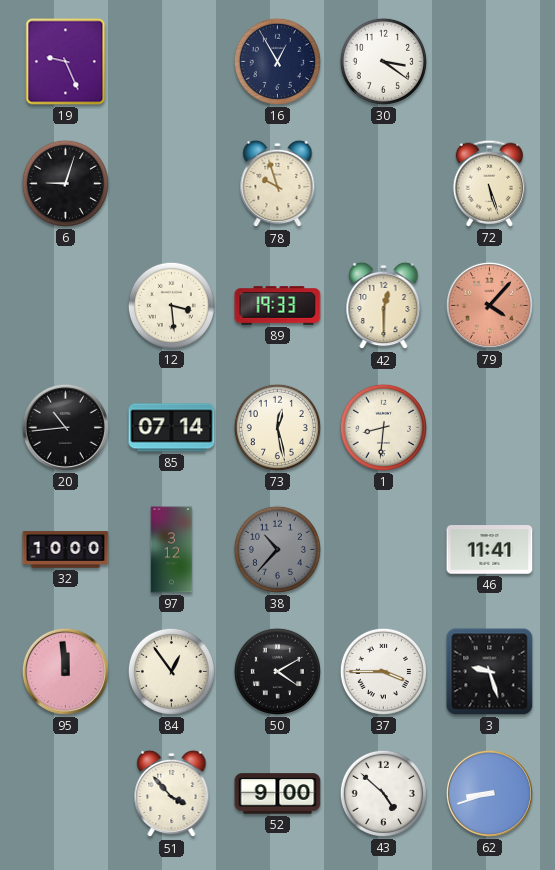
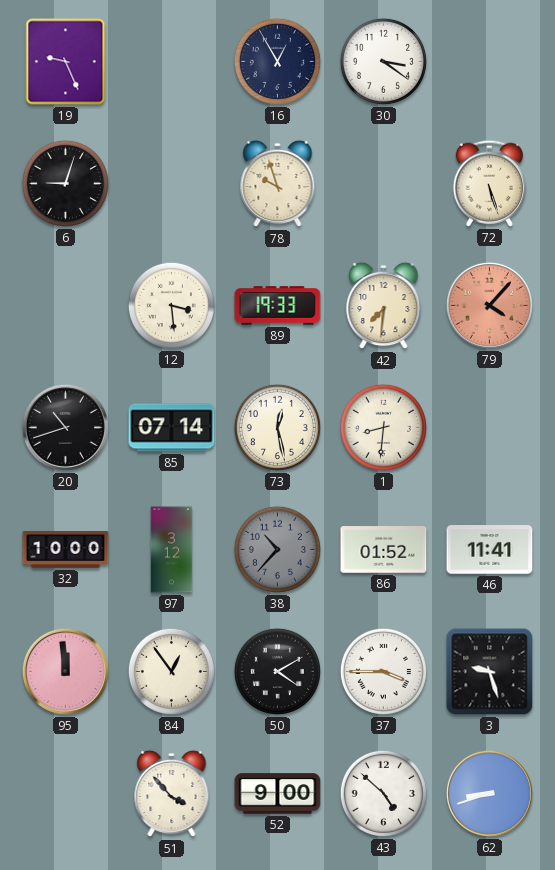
42: 12:30 -> 7:31
20: 10:44 -> 10:42
86: none -> 01:52
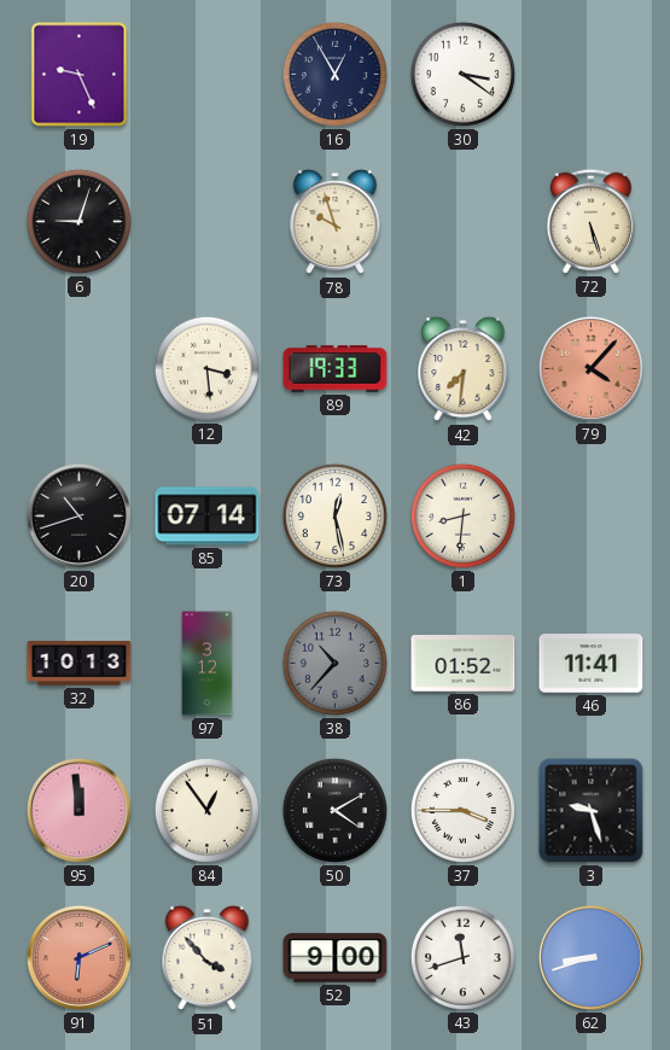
32: 10:00 -> 10:13
91: none -> 6:11
43: 4:52 -> 11:42
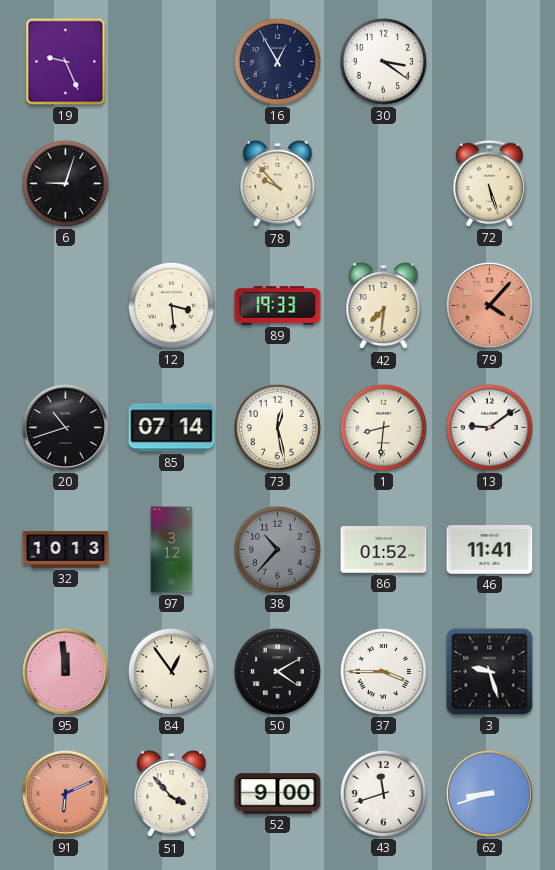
78: 9:57 -> 9:53
13: none -> 9:09
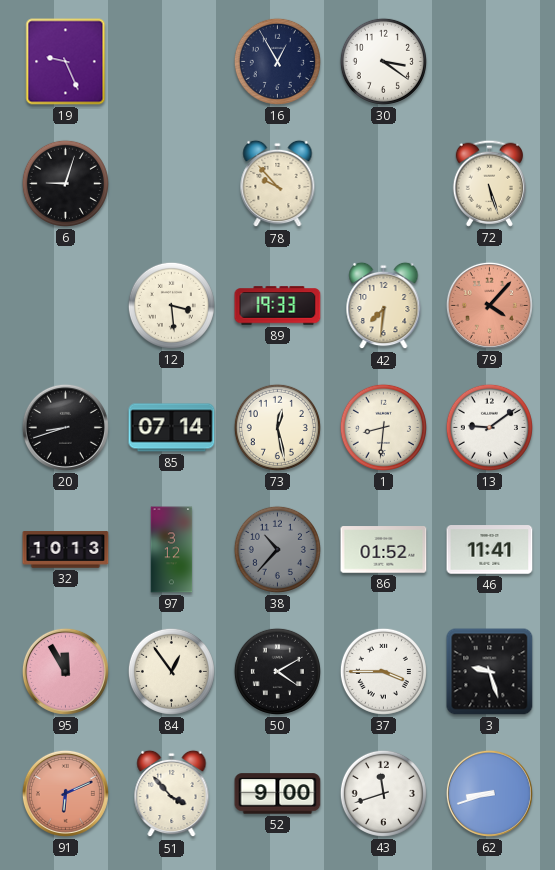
20: 10:42 -> 8:42
95: 11:59 -> 11:55
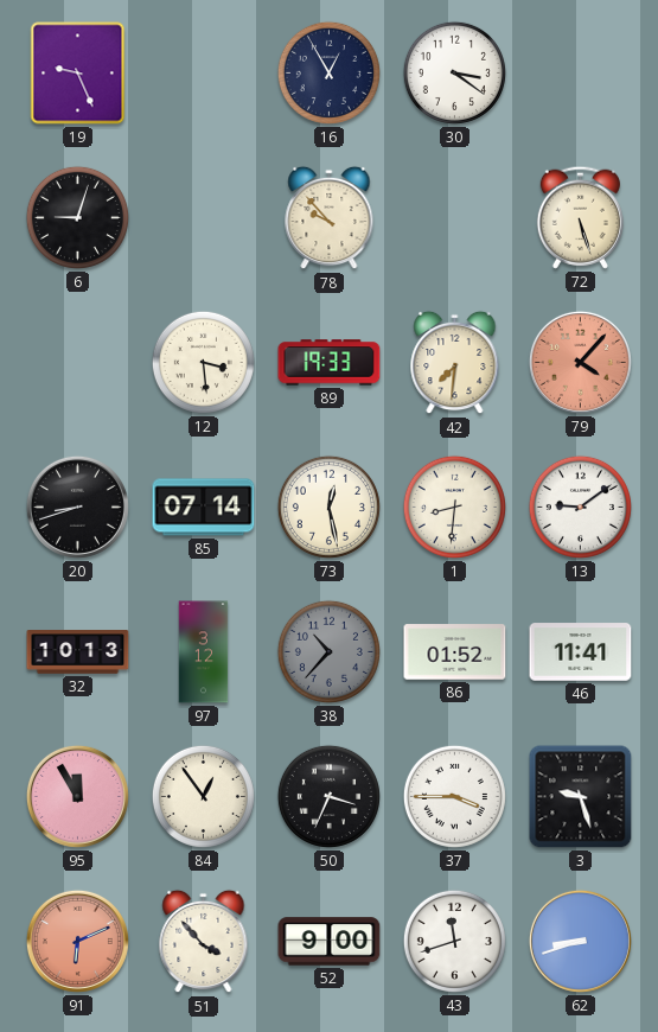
50: 4:10 -> 3:34
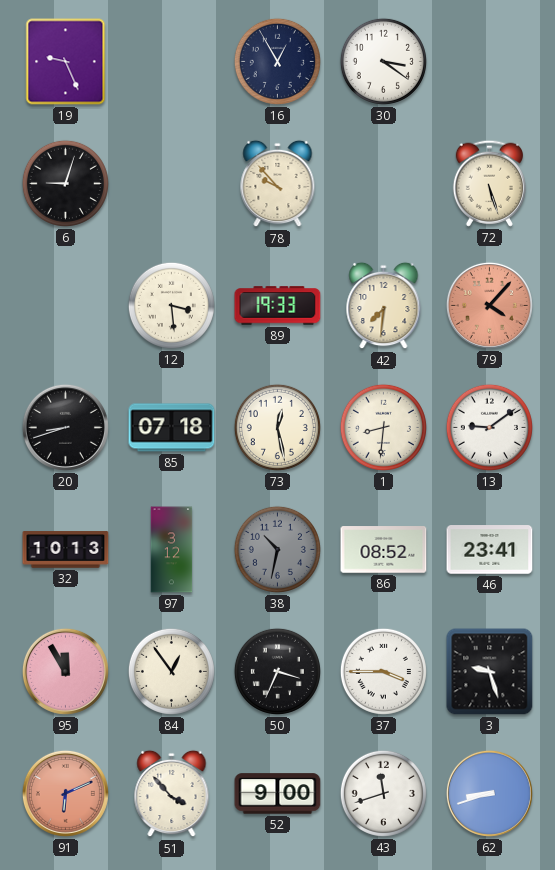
85: 07:14 -> 07:18
38: 10:37 -> 10:32
86: 01:52 -> 08:52
46: 11:41 -> 23:41
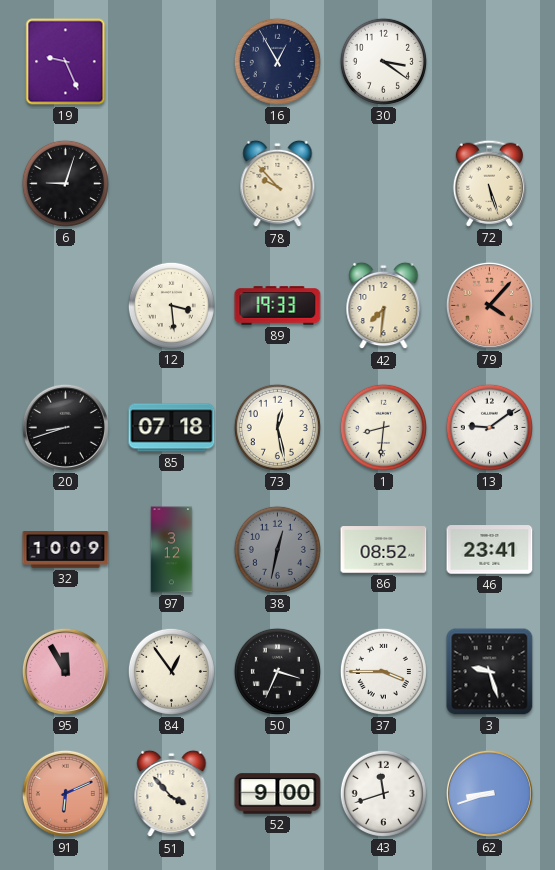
32: 10:13 -> 10:09
38: 10:32 -> 12:32
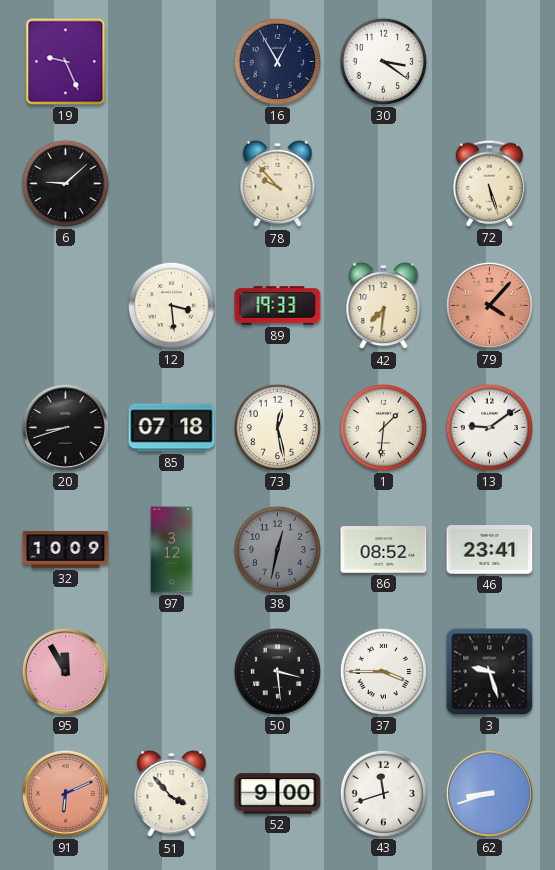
6: 9:03 -> 9:08
1: 8:31 -> 1:31
84: 12:54 -> none
50: 3:34 -> 3:29
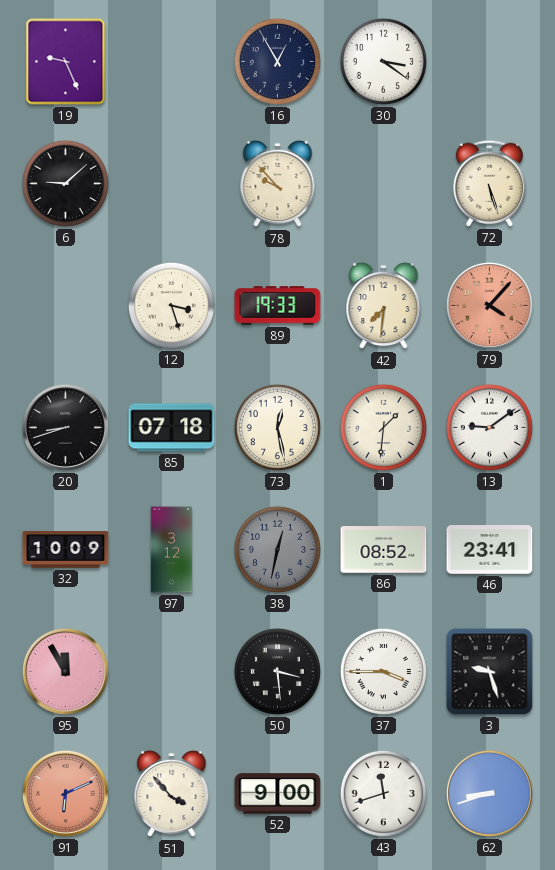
12: 3:29 -> 3:27
